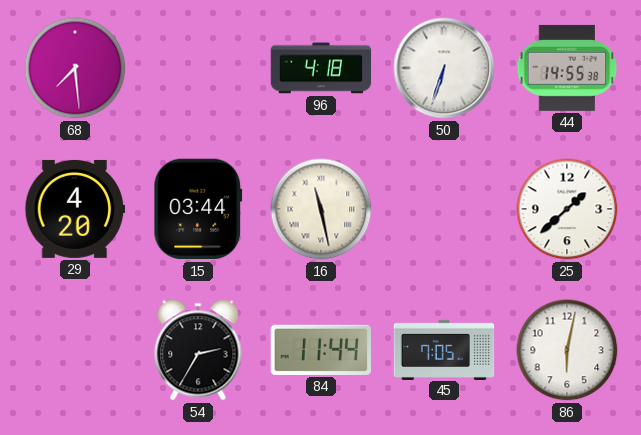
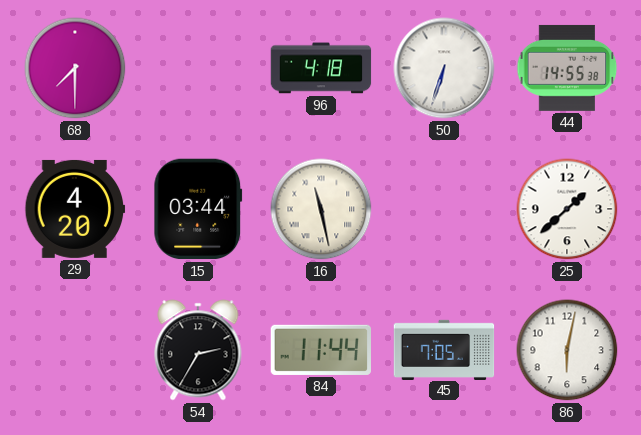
68: 7:29 -> 7:30
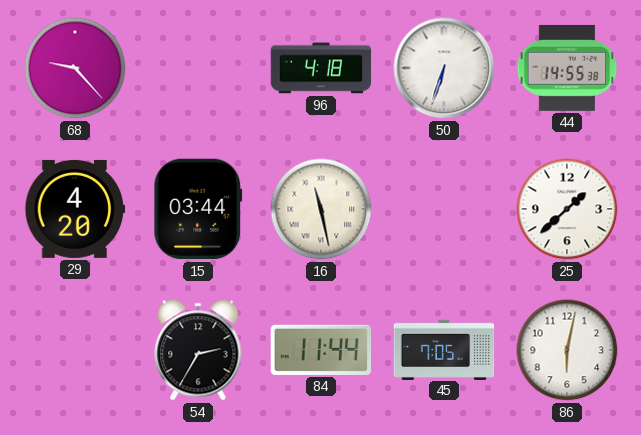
68: 7:30 -> 9:23
